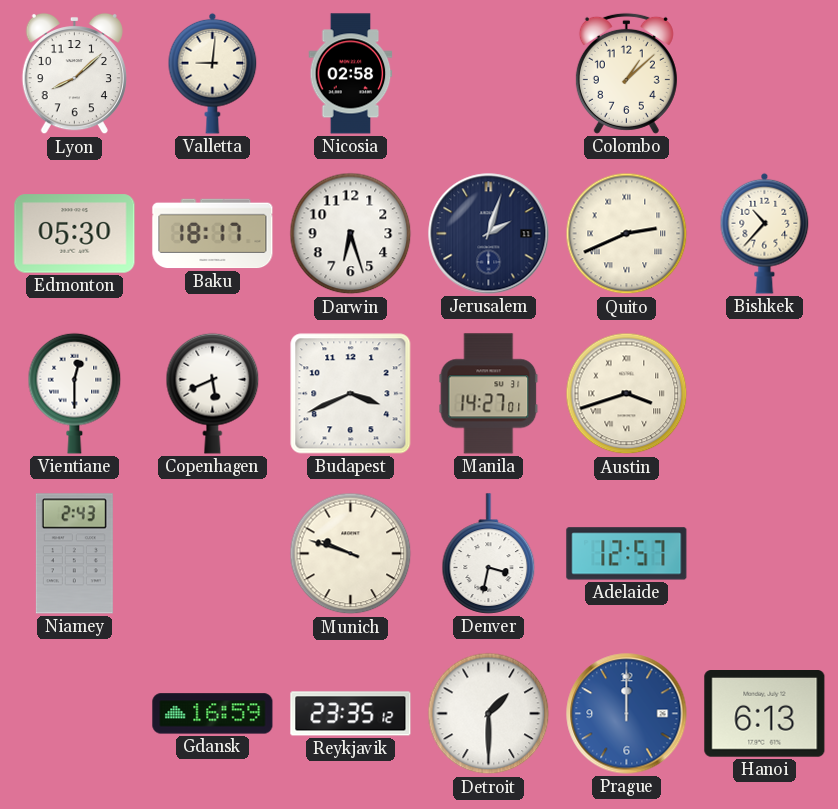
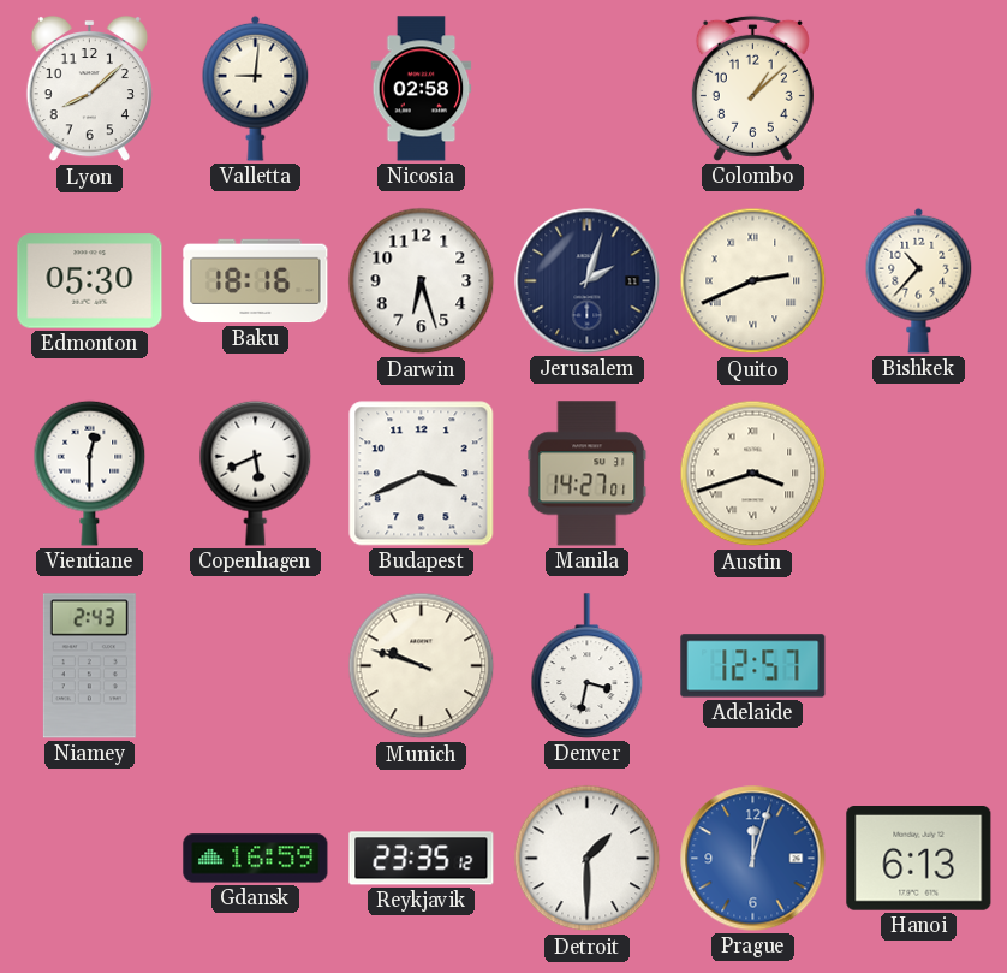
Baku: 18:17 -> 18:16
Prague: 12:00 -> 12:03
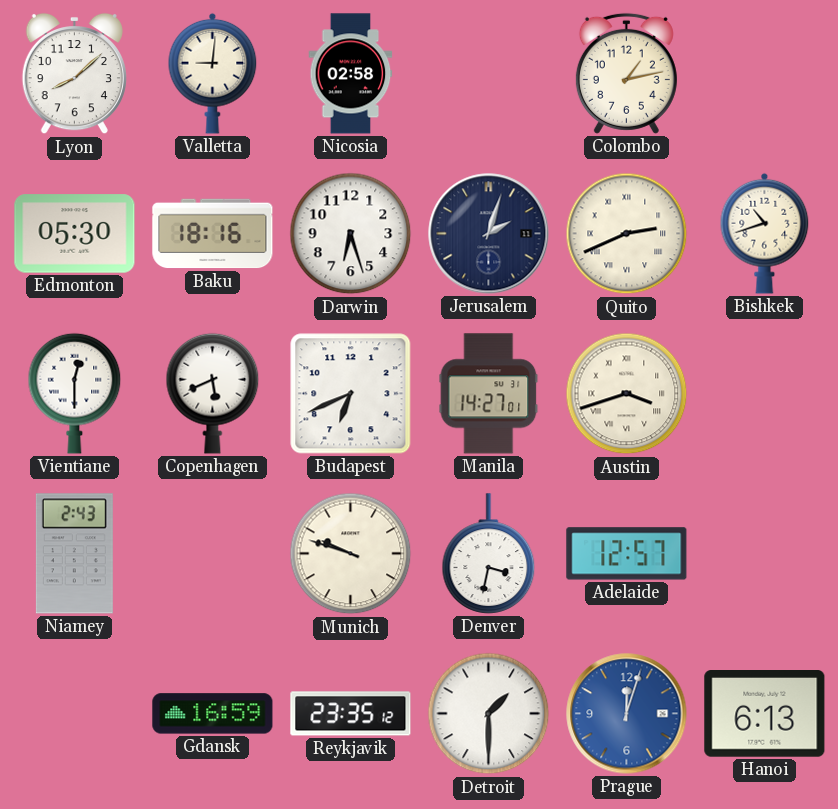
Colombo: 1:08 -> 1:13
Bishkek: 10:37 -> 10:42
Budapest: 3:41 -> 6:41
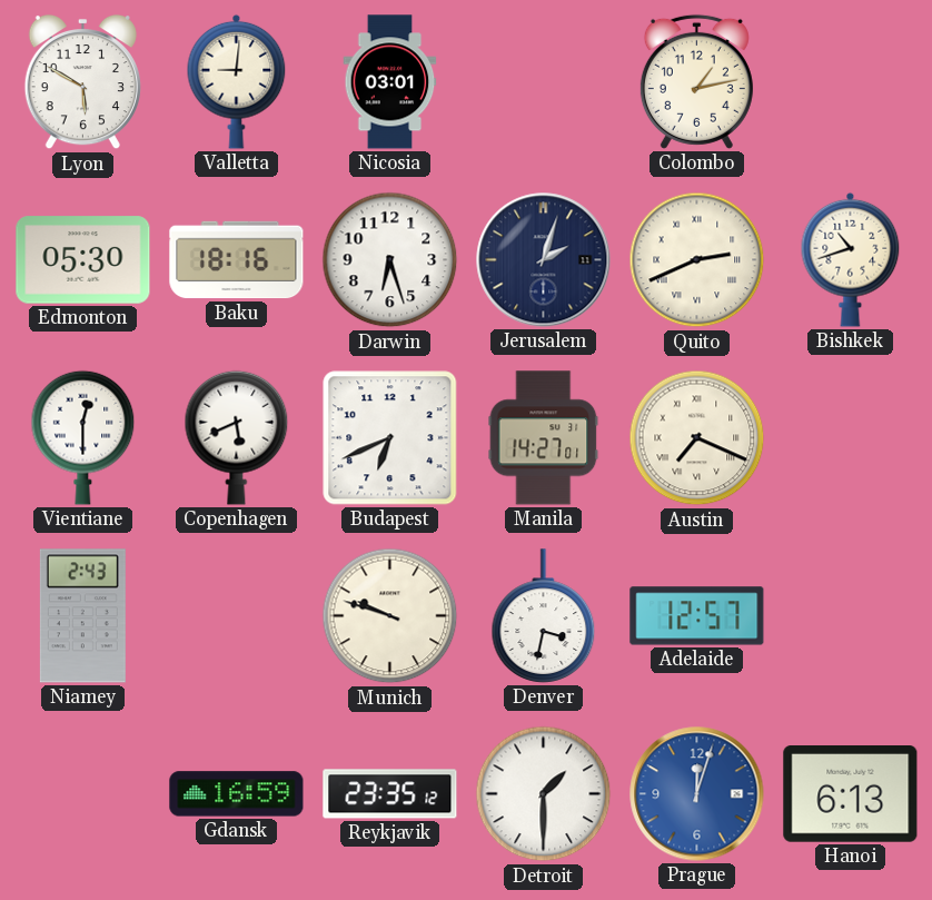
Lyon: 8:08 -> 5:50
Nicosia: 02:58 -> 03:01
Austin: 3:42 -> 7:19
